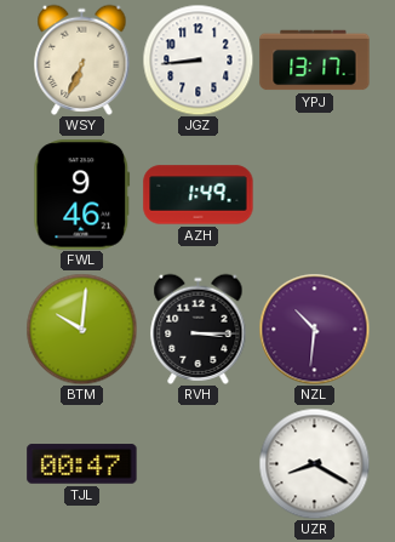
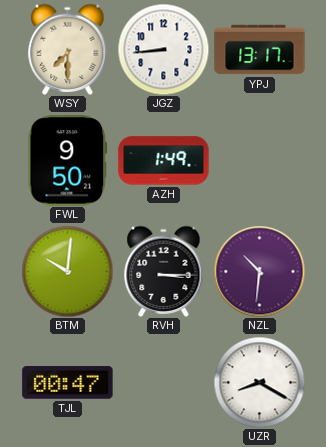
WSY: 6:34 -> 7:30
FWL: 9:46 -> 9:50
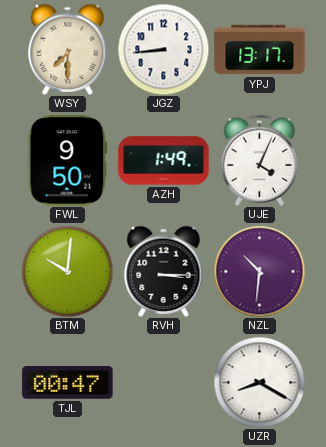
UJE: none -> 4:04
